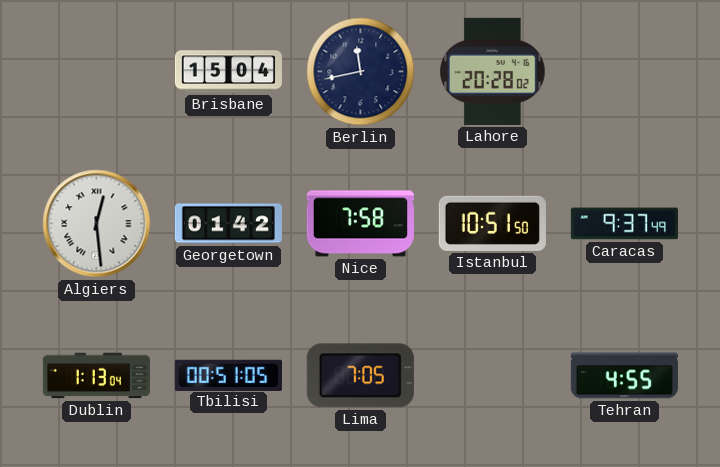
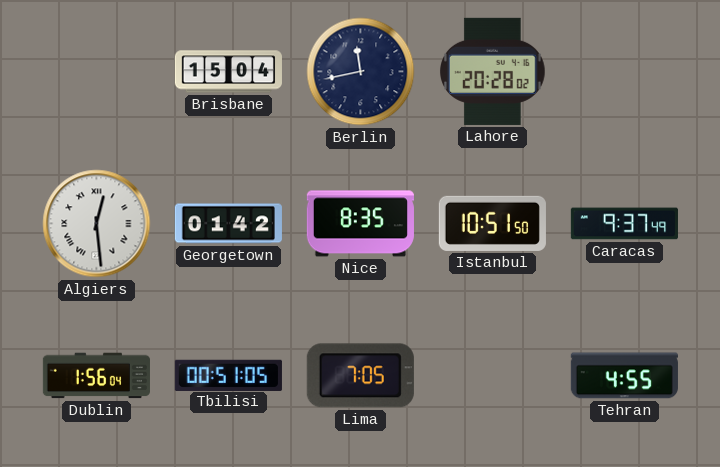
Nice: 7:58 -> 8:35
Dublin: 1:13 -> 1:56
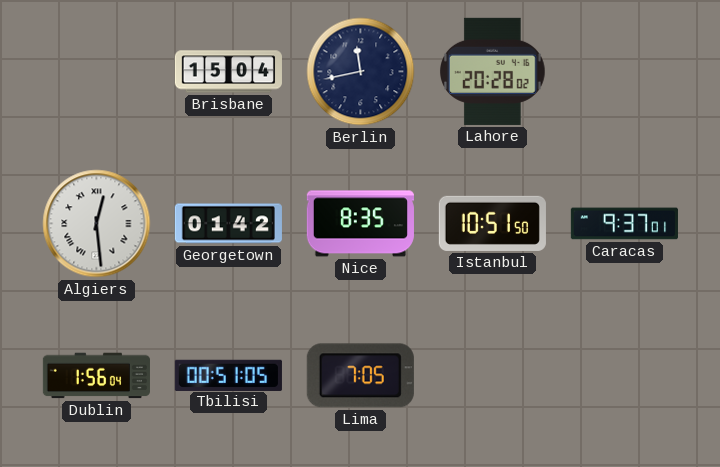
Caracas: 9:37:49 -> 9:37:01
Tehran: 4:55 -> none
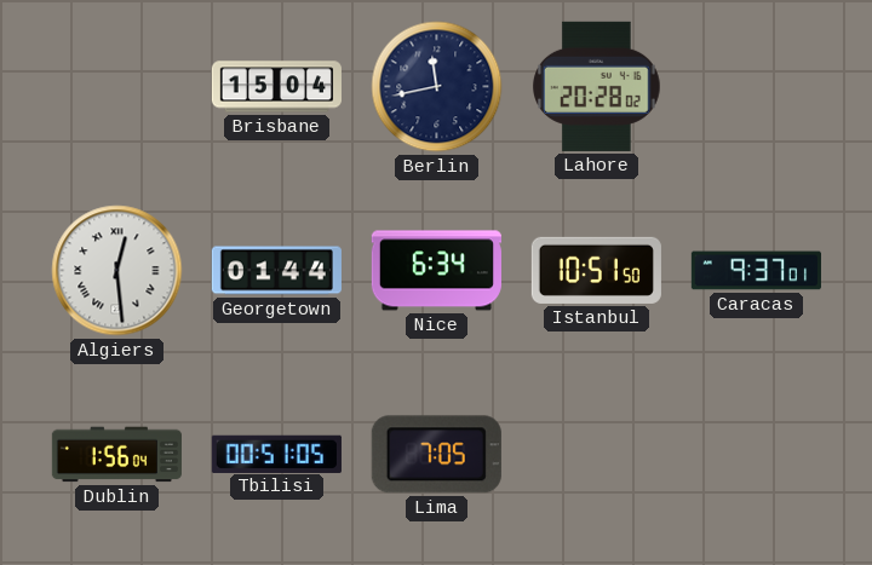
Georgetown: 01:42 -> 01:44
Nice: 8:35 -> 6:34
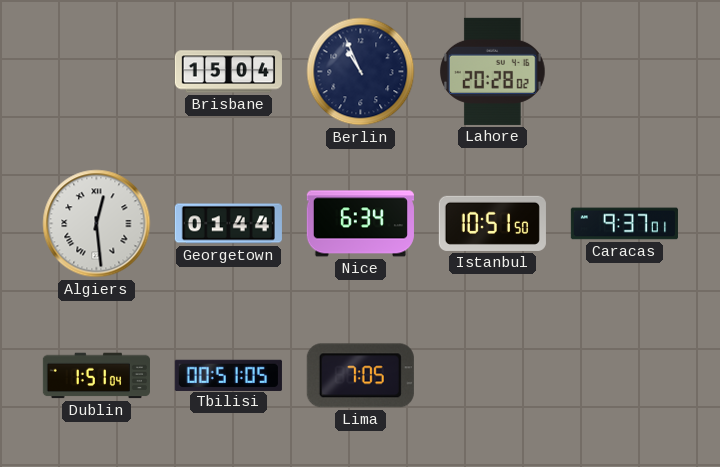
Berlin: 11:43 -> 10:56
Dublin: 1:56 -> 1:51
